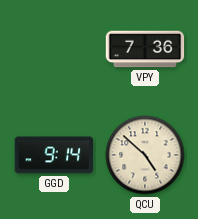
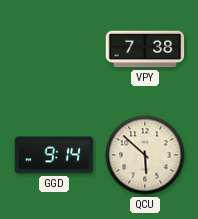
VPY: 7:36 -> 7:38
QCU: 4:52 -> 5:52
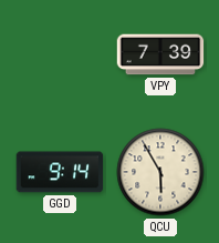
VPY: 7:38 -> 7:39
QCU: 5:52 -> 5:55
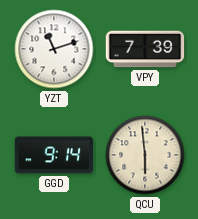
YZT: none -> 11:12
QCU: 5:55 -> 5:59
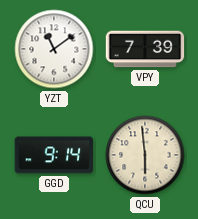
YZT: 11:12 -> 11:09
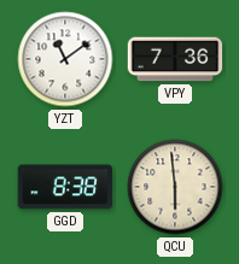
VPY: 7:39 -> 7:36
GGD: 9:14 -> 8:38
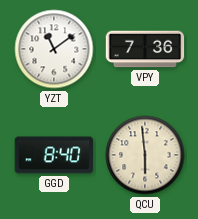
GGD: 8:38 -> 8:40
